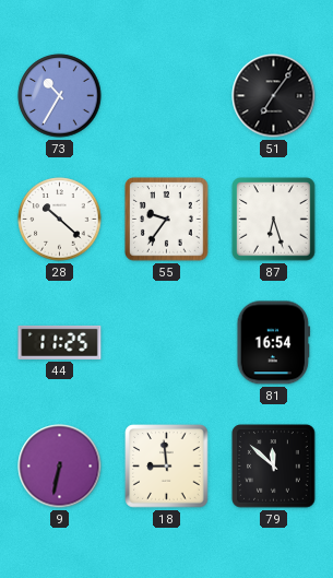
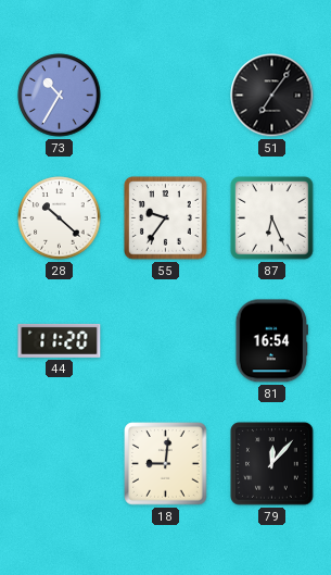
87: 6:27 -> 6:26
44: 11:25 -> 11:20
9: 6:32 -> none
18: 8:59 -> 9:01
79: 11:52 -> 12:07
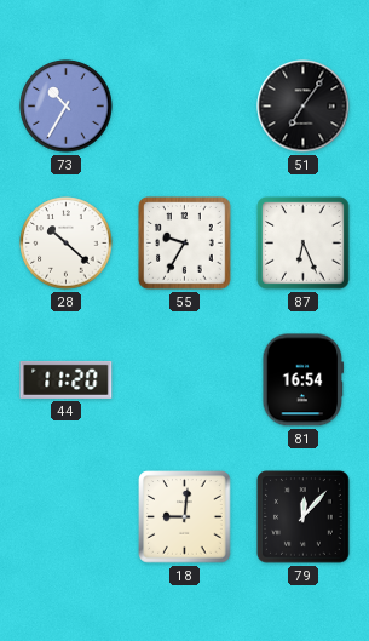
55: 9:36 -> 9:35
